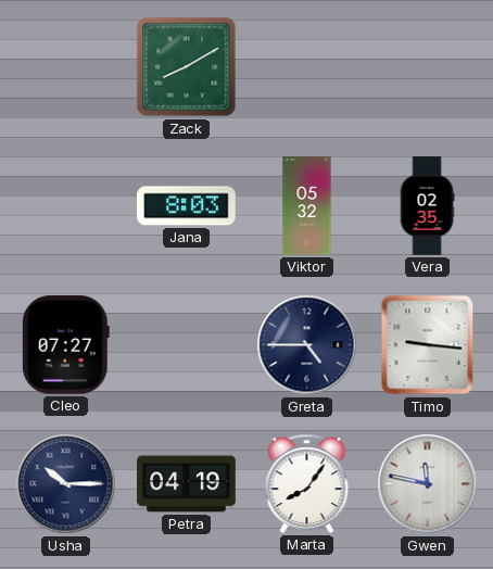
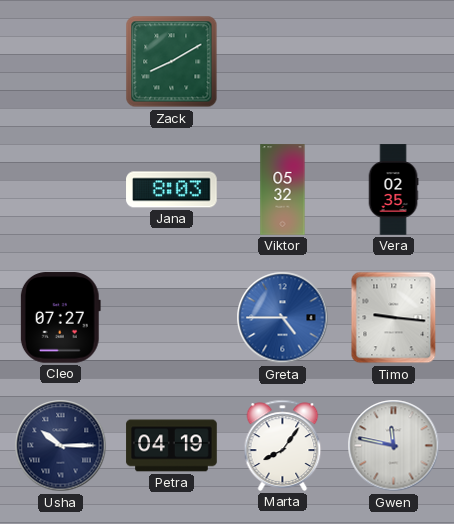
Greta dial: navy -> blue
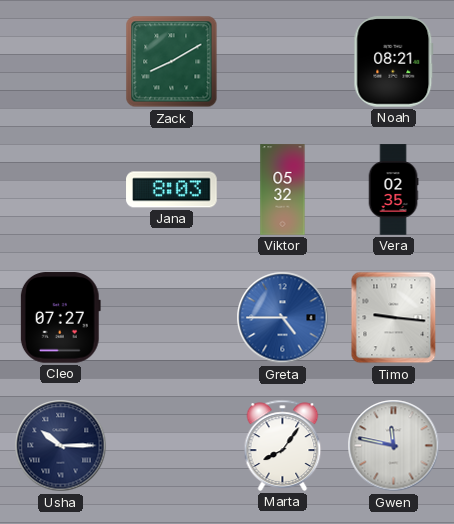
Noah: none -> 08:21
Petra: 04:19 -> none
